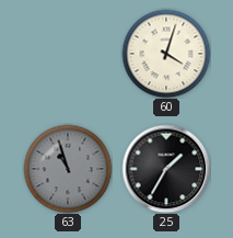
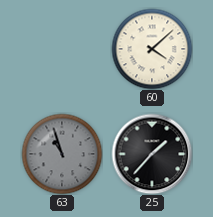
60: 4:03 -> 4:08
25: 1:35 -> 1:37
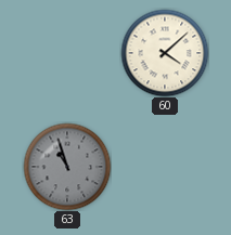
25: 1:37 -> none
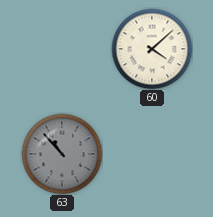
63: 10:57 -> 10:53
